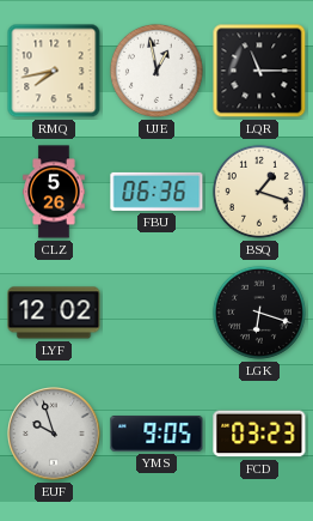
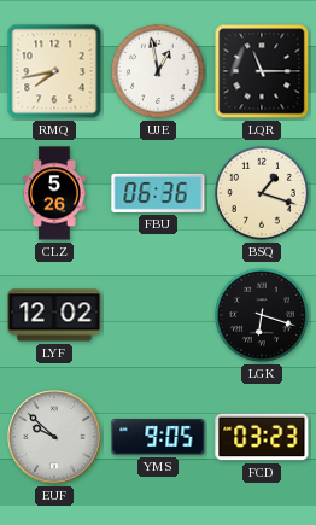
EUF: 9:57 -> 9:52
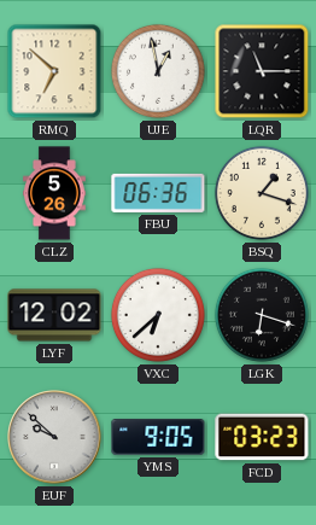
RMQ: 7:43 -> 6:52
VXC: none -> 6:38
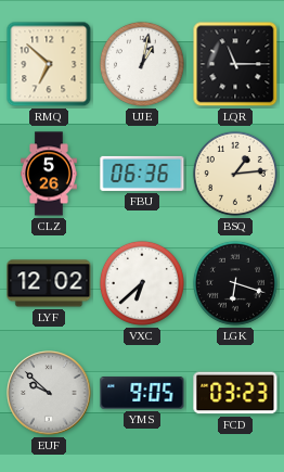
UJE: 12:58 -> 1:02
BSQ: 1:18 -> 1:14
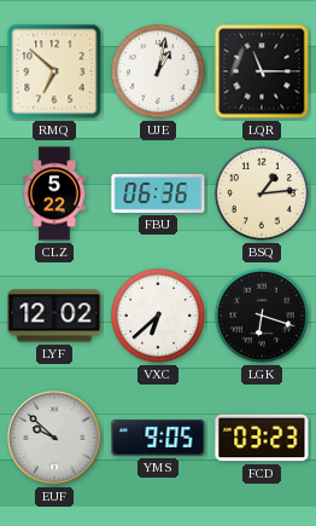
CLZ: 5:26 -> 5:22
